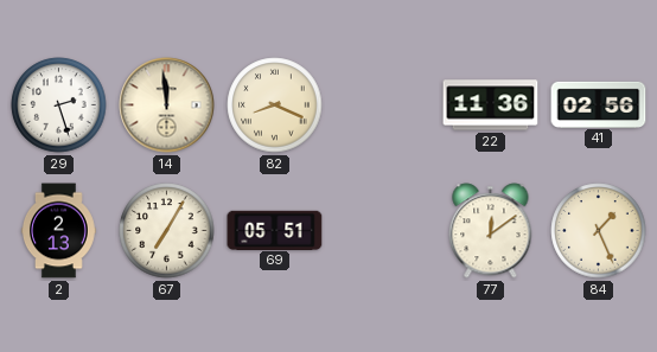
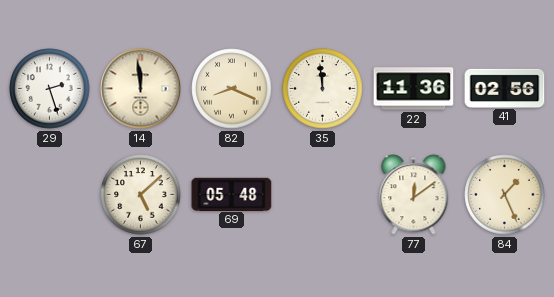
35: none -> 11:59
2: 2:13 -> none
67: 7:05 -> 5:08
69: 05:51 -> 05:48
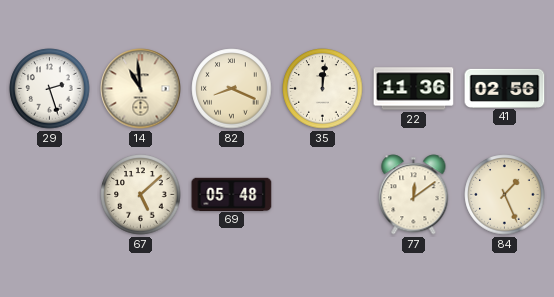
14: 11:59 -> 10:59
35: 11:59 -> 12:01
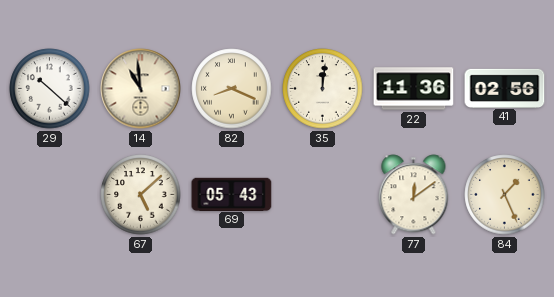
29: 2:27 -> 10:22
69: 05:48 -> 05:43
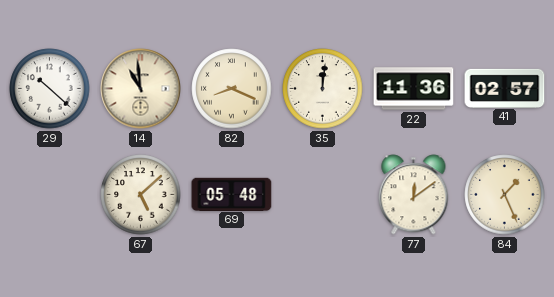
41: 02:56 -> 02:57
69: 05:43 -> 05:48
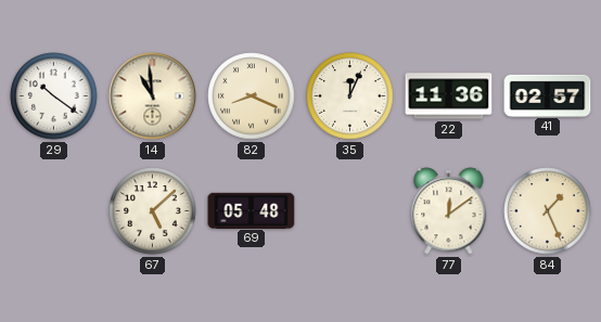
29: 10:22 -> 10:21
35: 12:01 -> 12:04
